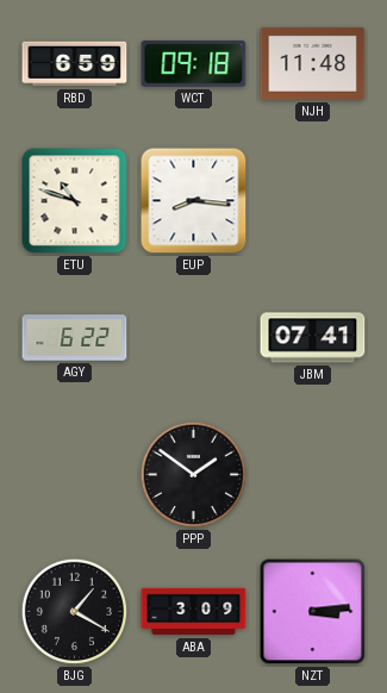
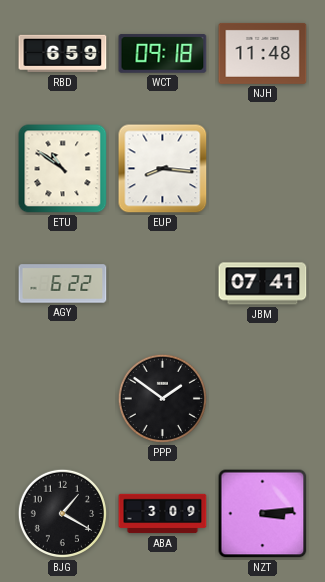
ETU: 10:48 -> 10:51
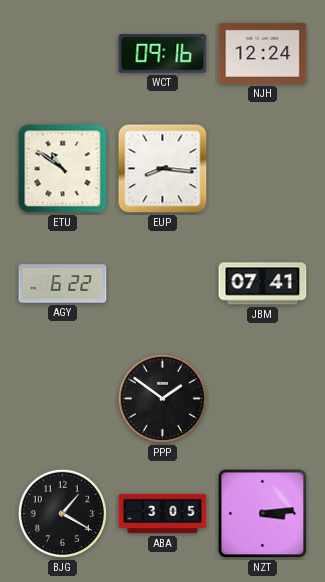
RBD: 6:59 -> none
WCT: 09:18 -> 09:16
NJH: 11:48 -> 12:24
ABA: 3:09 -> 3:05
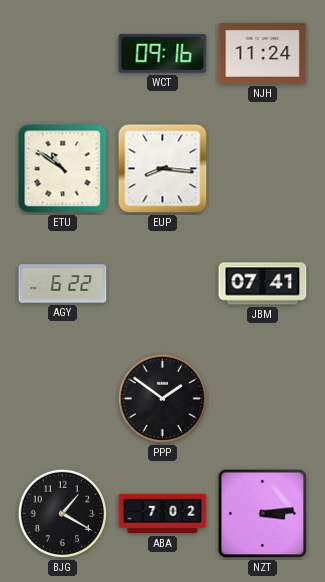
NJH: 12:24 -> 11:24
ABA: 3:05 -> 7:02
